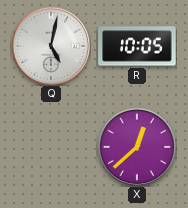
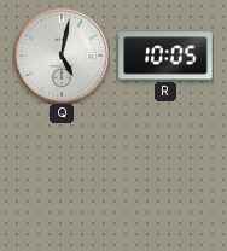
X: 12:38 -> none
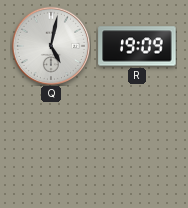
R: 10:05 -> 19:09
